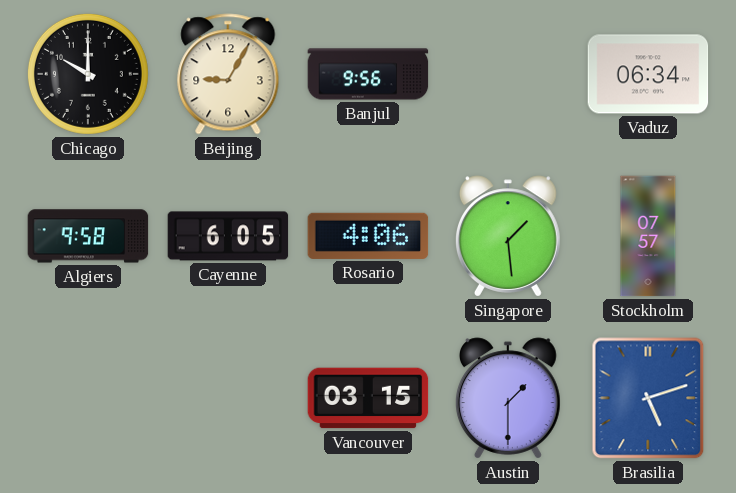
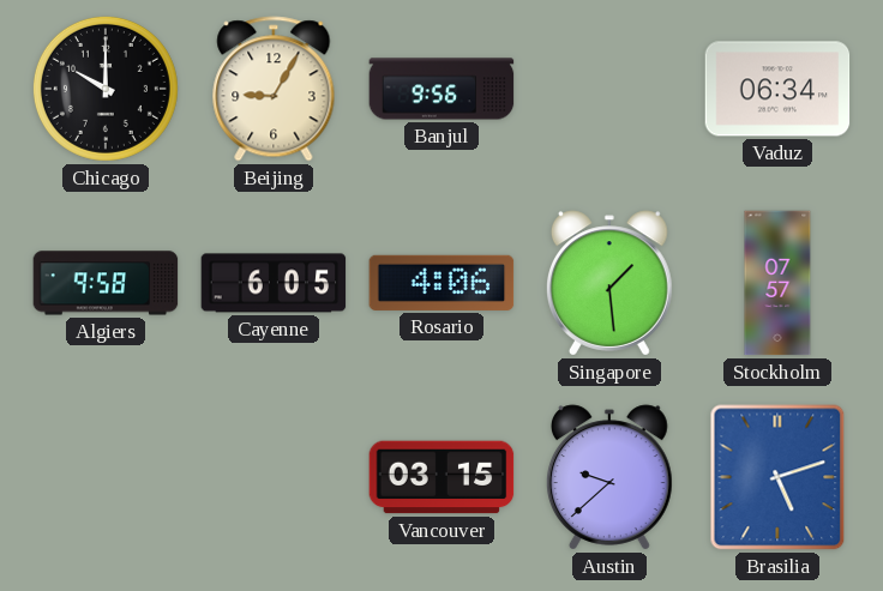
Austin: 1:30 -> 9:38
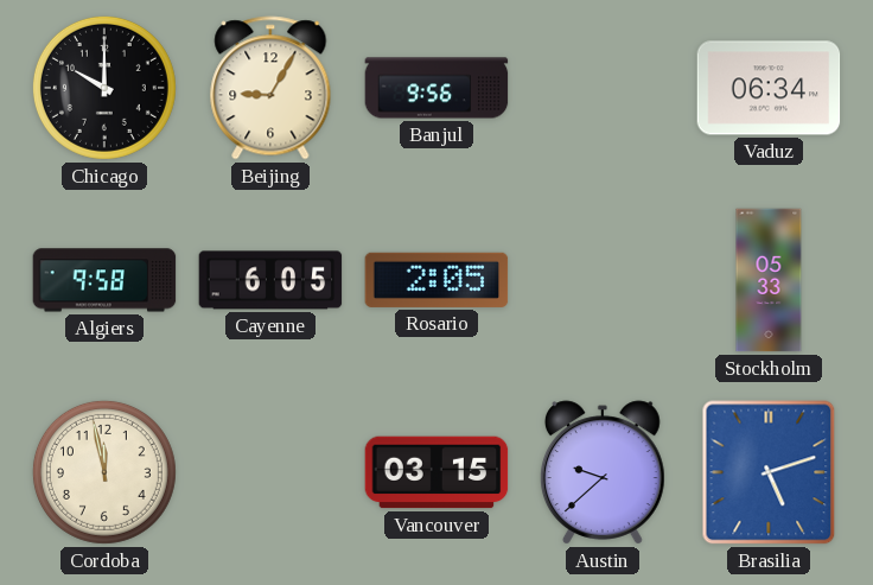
Rosario: 4:06 -> 2:05
Singapore: 1:29 -> none
Stockholm: 07:57 -> 05:33
Cordoba: none -> 11:58
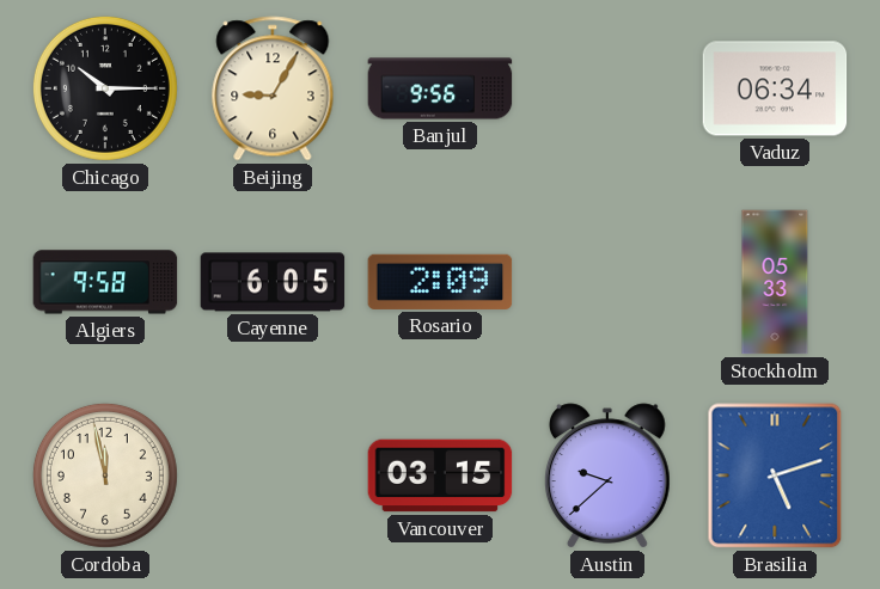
Chicago: 10:00 -> 10:15
Rosario: 2:05 -> 2:09
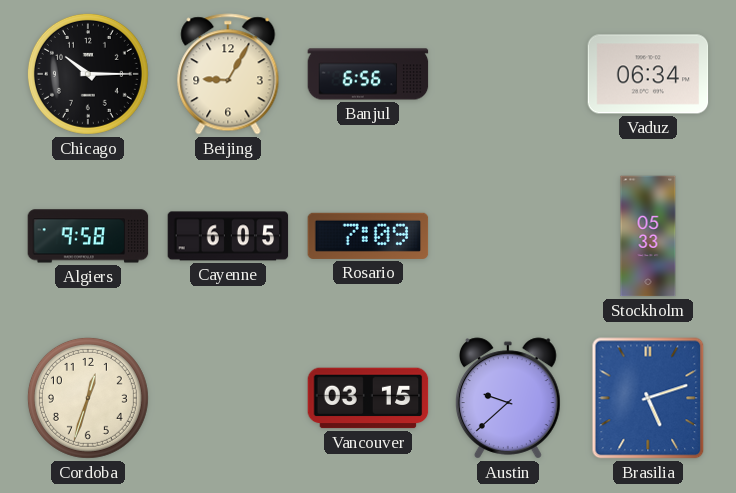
Banjul: 9:56 -> 6:56
Rosario: 2:09 -> 7:09
Cordoba: 11:58 -> 12:33
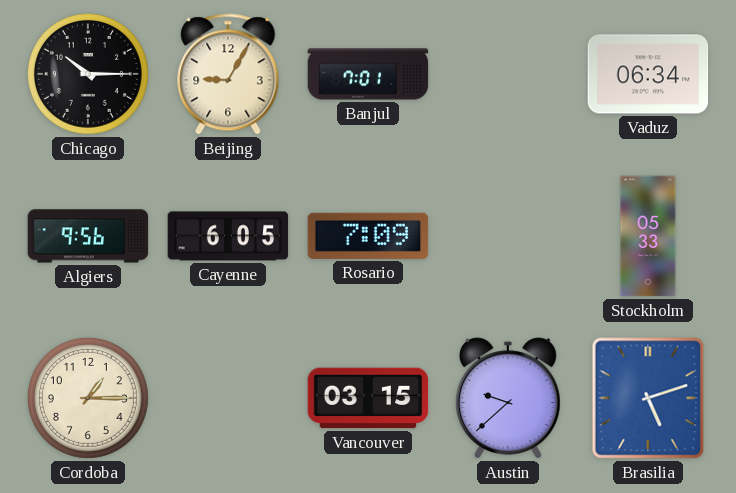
Banjul: 6:56 -> 7:01
Algiers: 9:58 -> 9:56
Cordoba: 12:33 -> 1:15
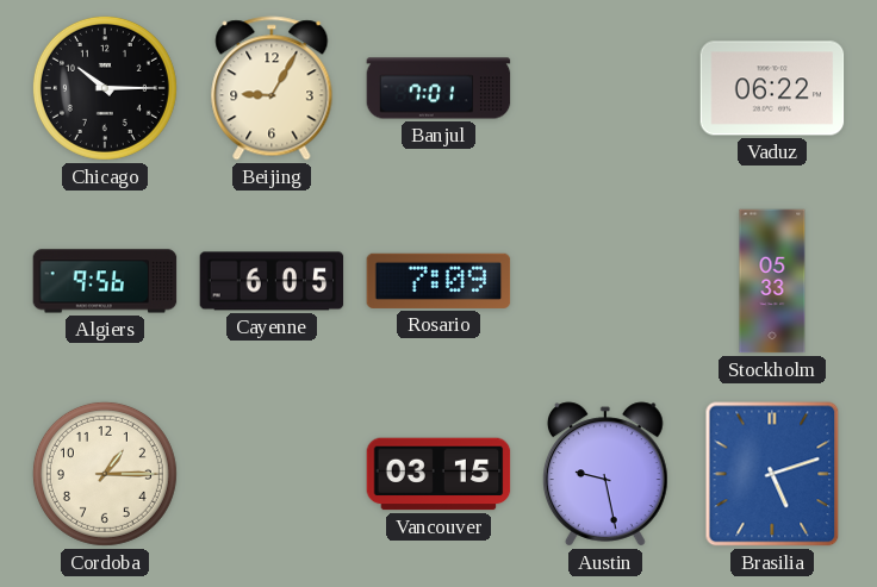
Vaduz: 06:34 -> 06:22
Austin: 9:38 -> 9:28
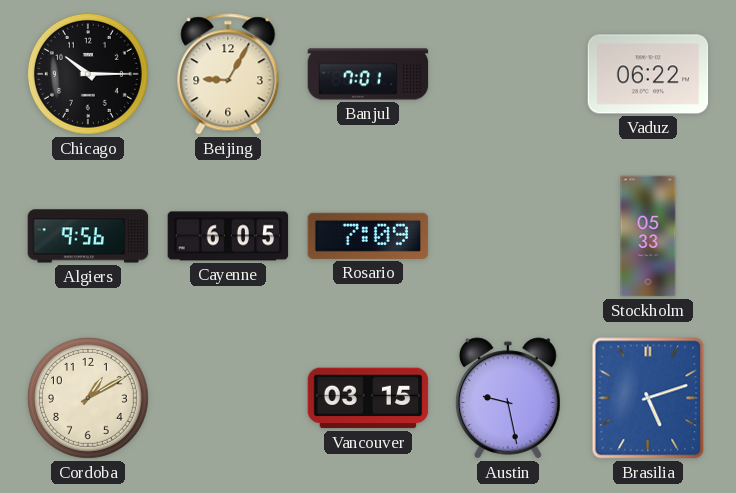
Cordoba: 1:15 -> 1:10
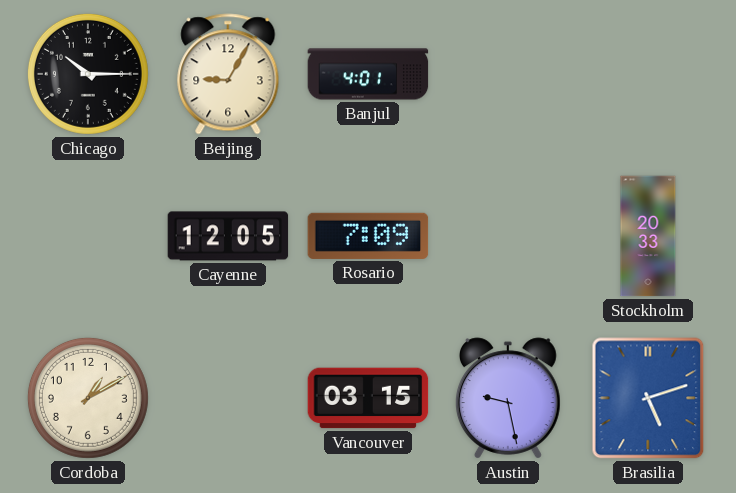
Banjul: 7:01 -> 4:01
Vaduz: 06:22 -> none
Algiers: 9:56 -> none
Cayenne: 6:05 -> 12:05
Stockholm: 05:33 -> 20:33
